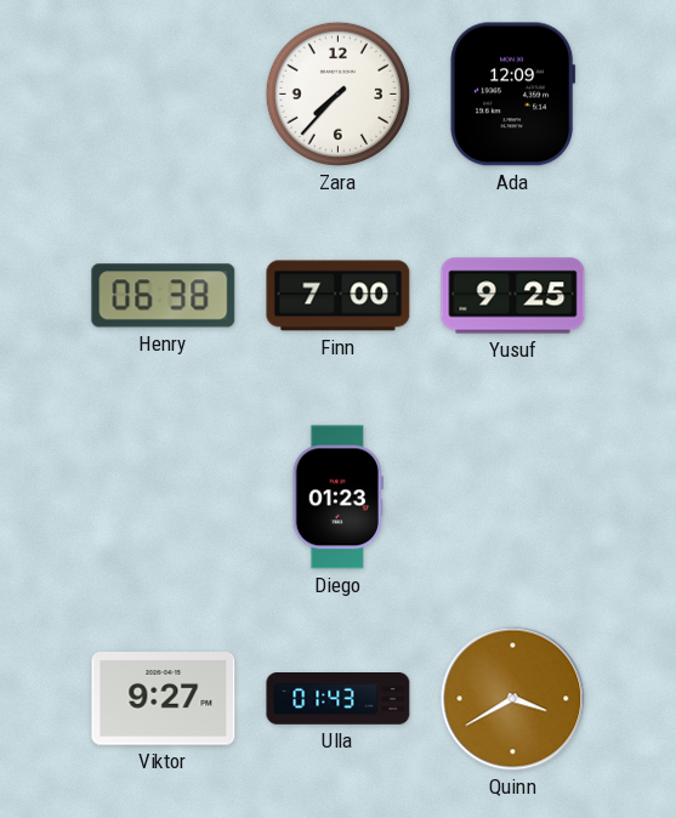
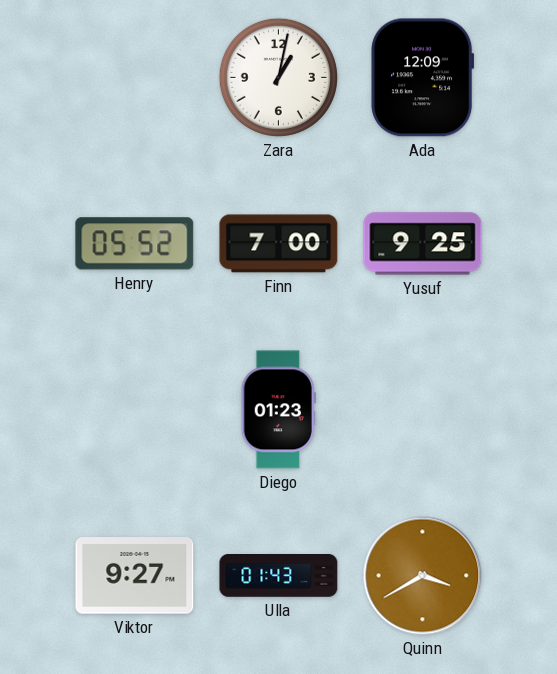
Zara: 7:37 -> 1:02
Henry: 06:38 -> 05:52
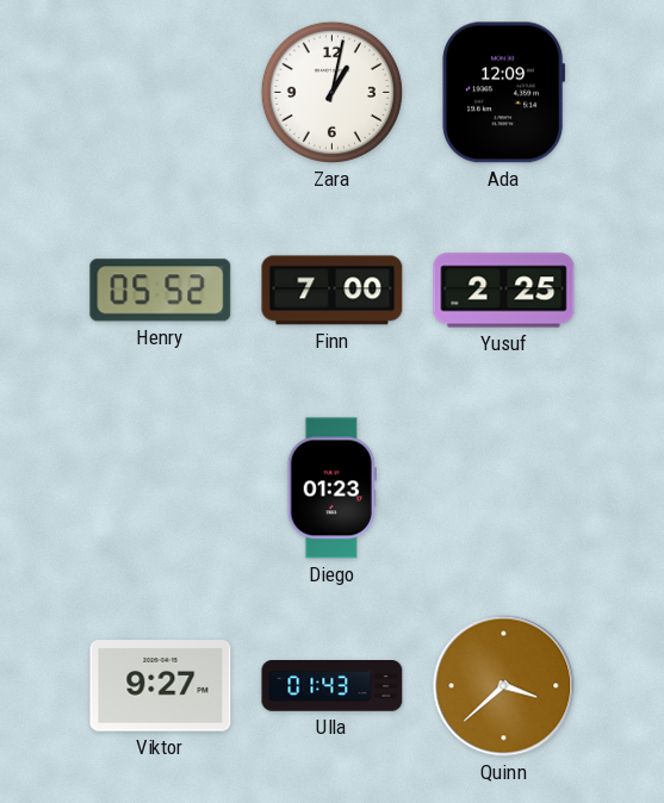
Yusuf: 9:25 -> 2:25
Quinn: 3:40 -> 3:38
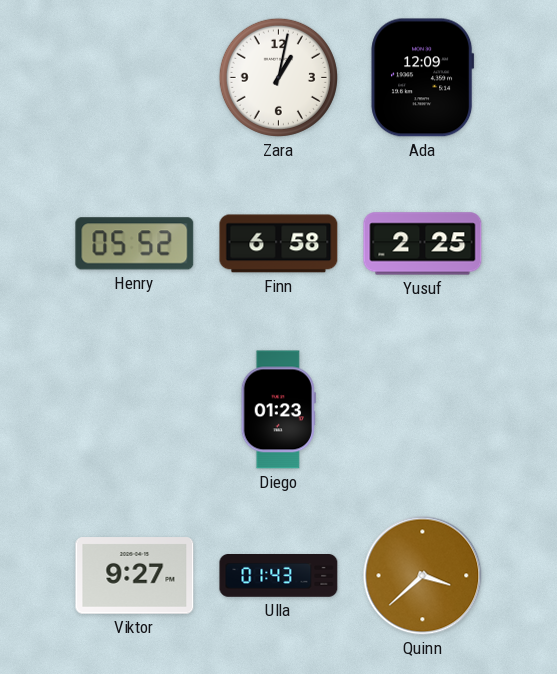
Finn: 7:00 -> 6:58
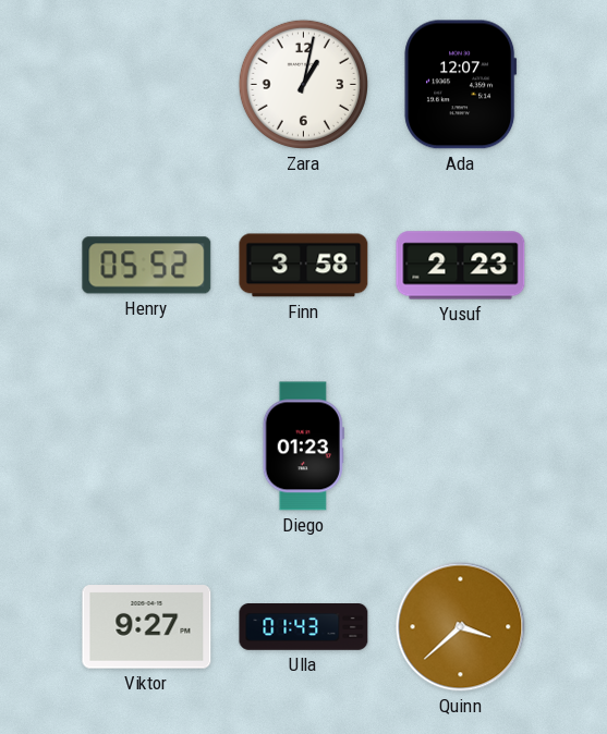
Ada: 12:09 -> 12:07
Finn: 6:58 -> 3:58
Yusuf: 2:25 -> 2:23
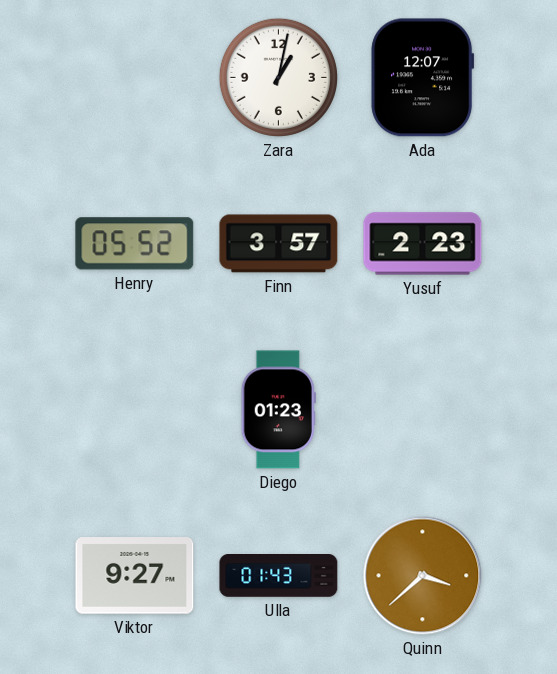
Finn: 3:58 -> 3:57
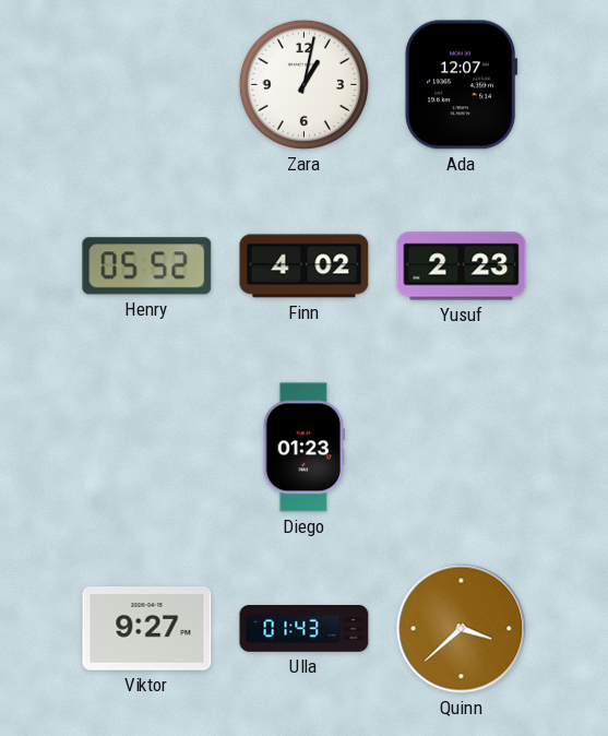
Finn: 3:57 -> 4:02
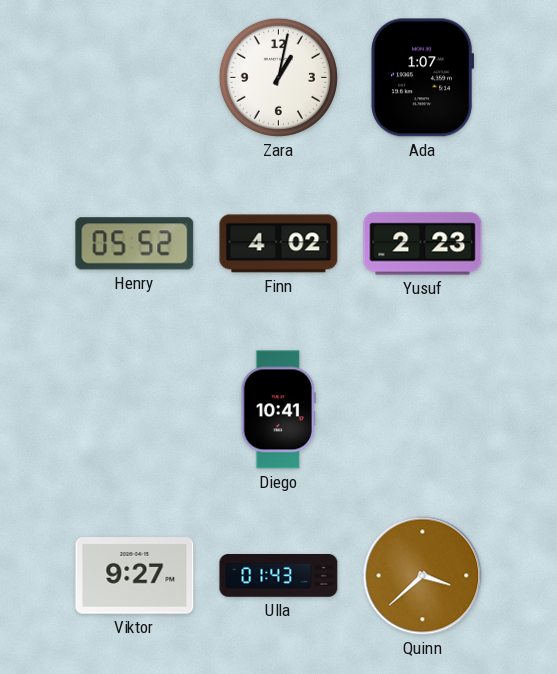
Ada: 12:07 -> 1:07
Diego: 01:23 -> 10:41
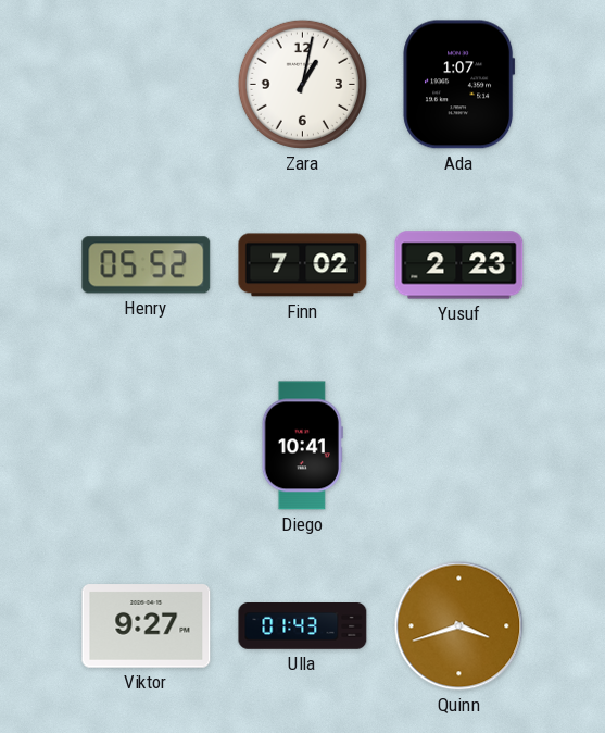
Finn: 4:02 -> 7:02
Quinn: 3:38 -> 3:42
